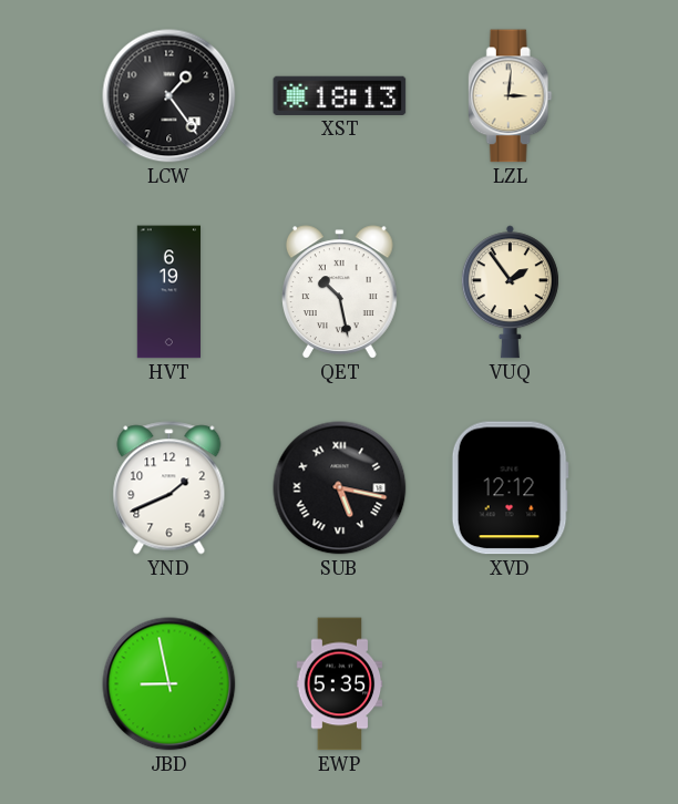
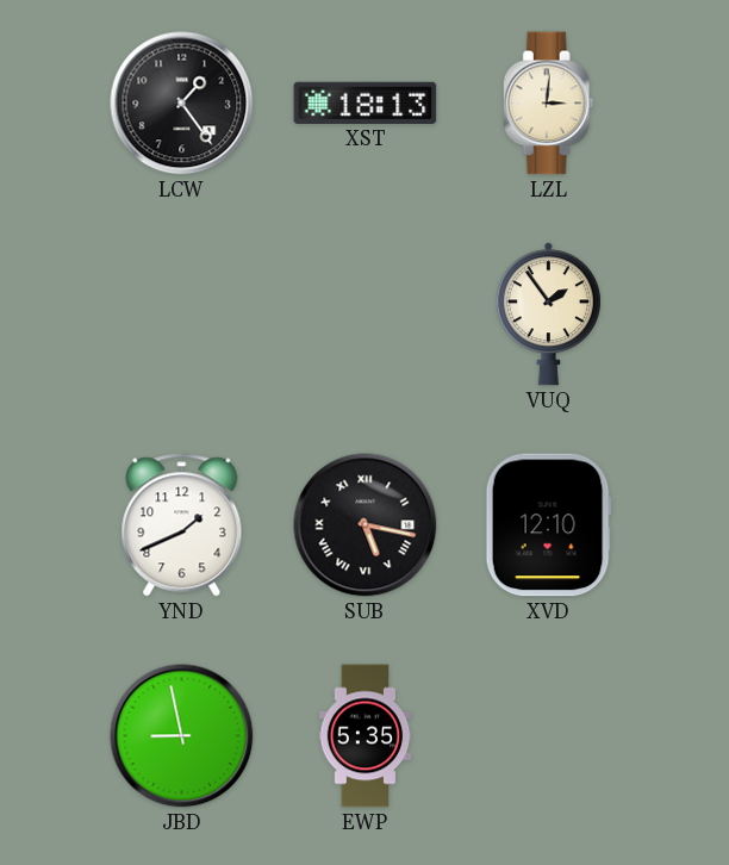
HVT: 6:19 -> none
QET: 10:28 -> none
XVD: 12:12 -> 12:10
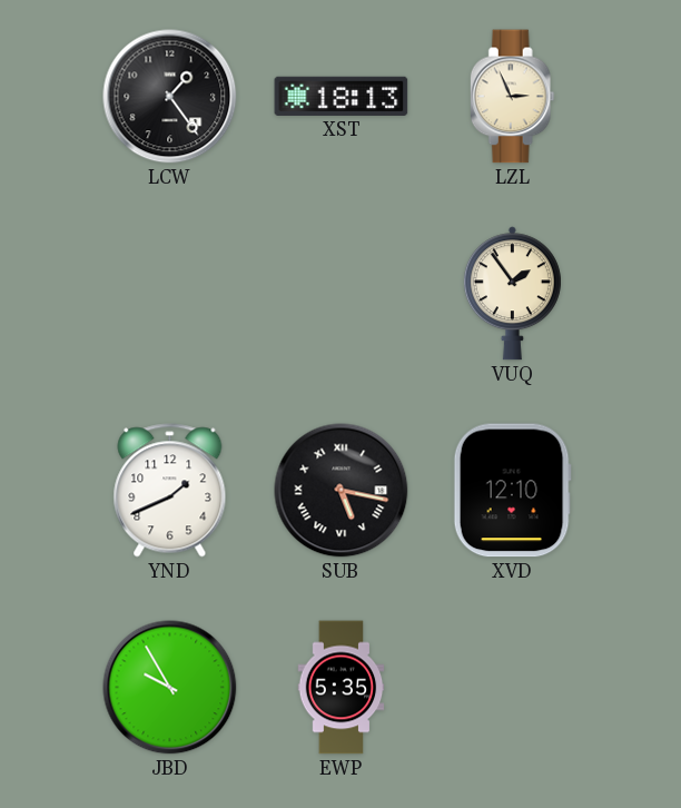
LZL: 3:01 -> 2:56
JBD: 8:58 -> 9:55
